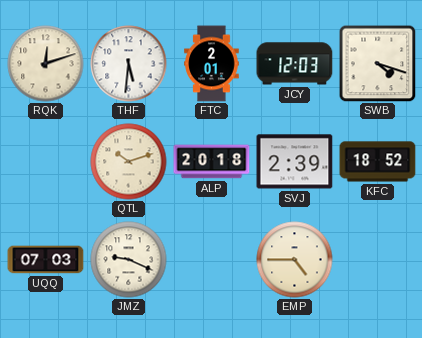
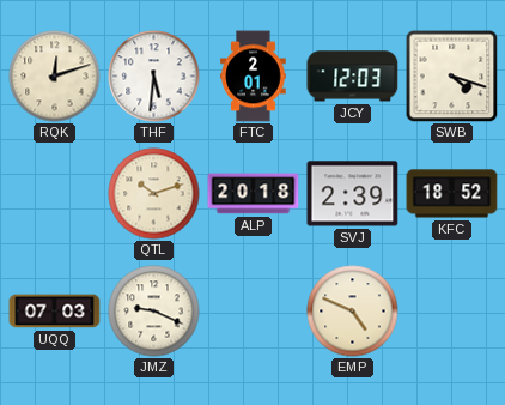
EMP: 4:45 -> 4:49
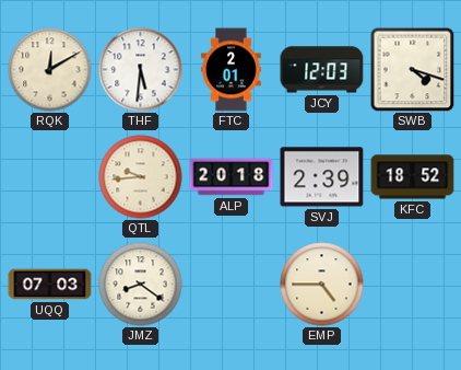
RQK: 12:12 -> 12:10
QTL: 10:12 -> 9:44
JMZ: 9:19 -> 8:21
EMP: 4:49 -> 4:45
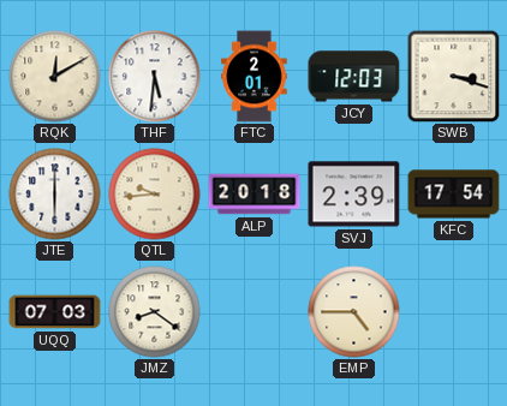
SWB: 4:18 -> 3:18
JTE: none -> 6:00
KFC: 18:52 -> 17:54
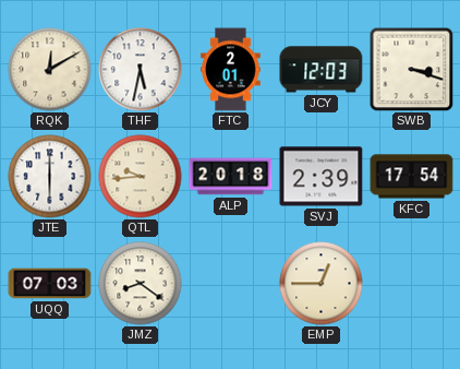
THF: 5:31 -> 5:32
EMP: 4:45 -> 12:45
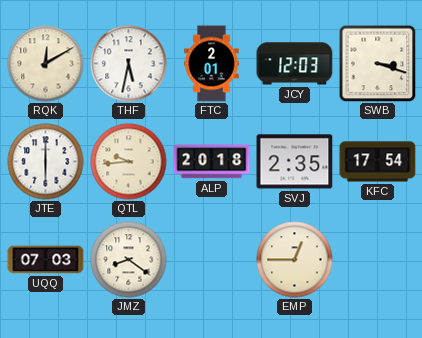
SVJ: 2:39 -> 2:35
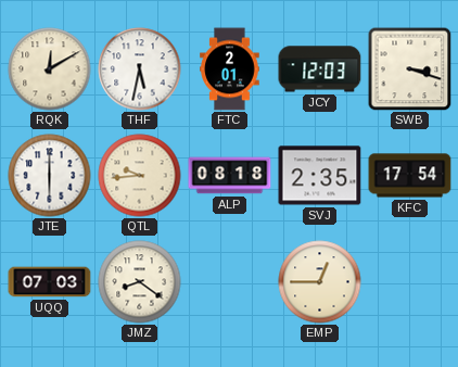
ALP: 20:18 -> 08:18
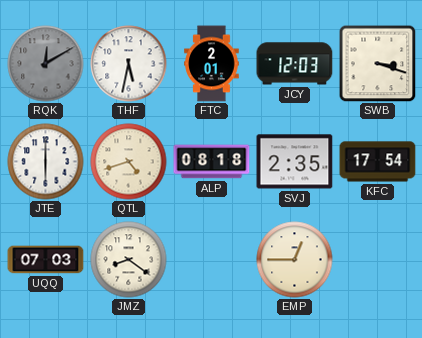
RQK dial: cream -> grey
QTL: 9:44 -> 4:42
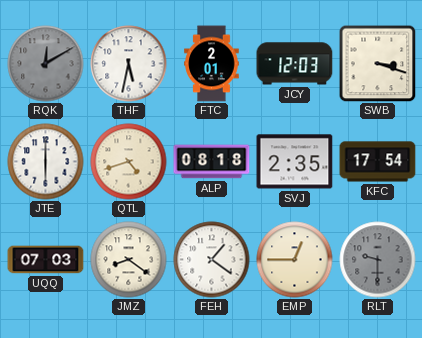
FEH: none -> 1:21
RLT: none -> 9:30
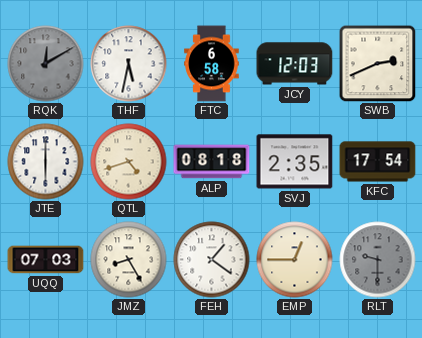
FTC: 2:01 -> 6:58
SWB: 3:18 -> 2:41
JMZ: 8:21 -> 8:25
